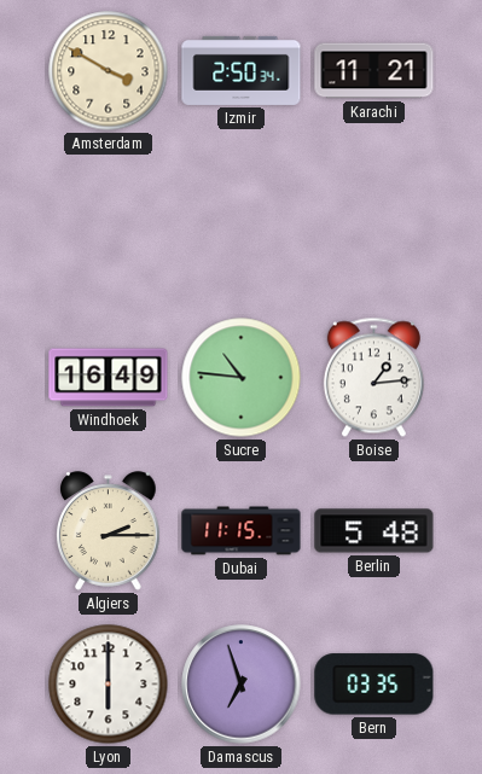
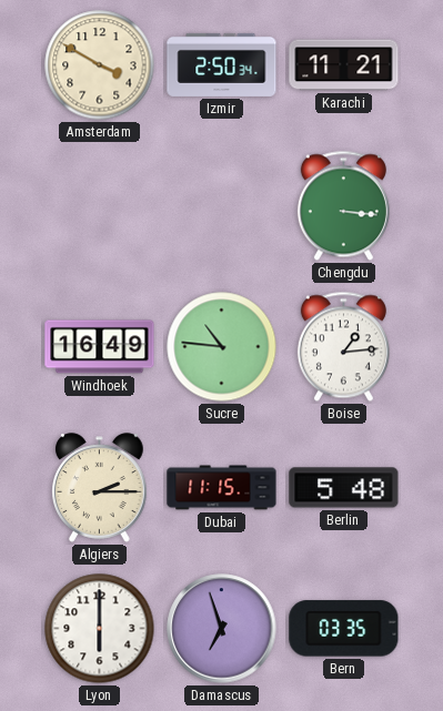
Chengdu: none -> 3:16
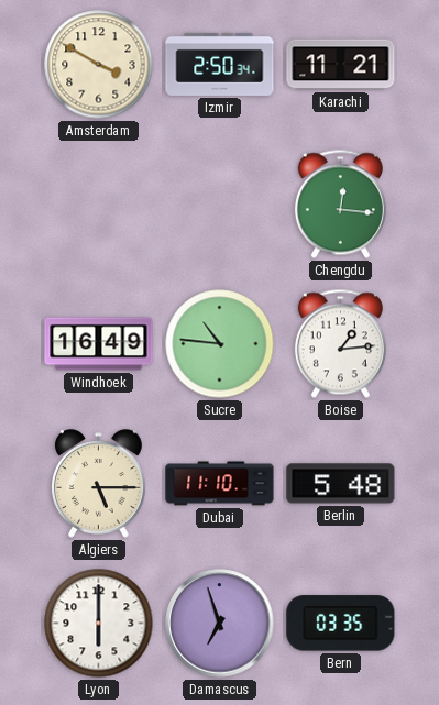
Chengdu: 3:16 -> 12:16
Algiers: 2:15 -> 5:15
Dubai: 11:15 -> 11:10
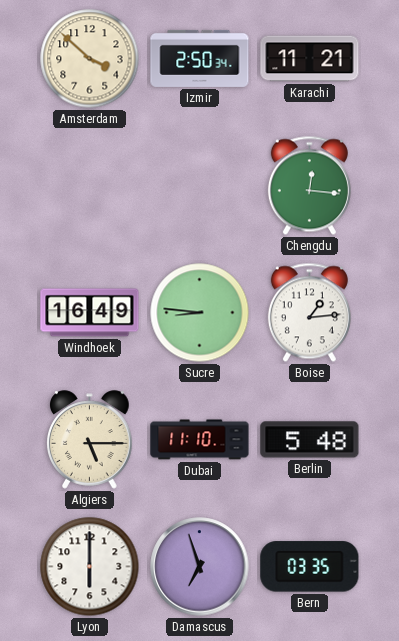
Amsterdam: 3:50 -> 3:52
Sucre: 10:46 -> 8:46
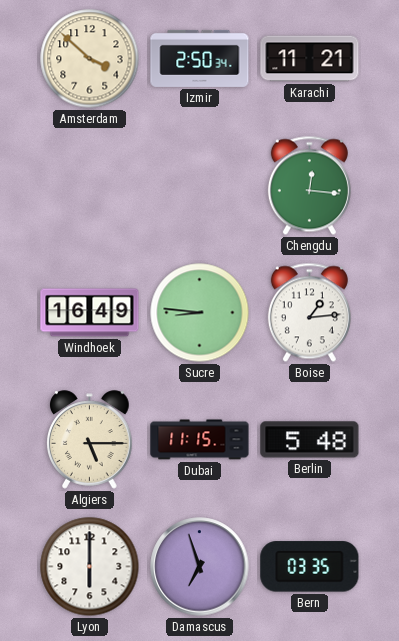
Dubai: 11:10 -> 11:15
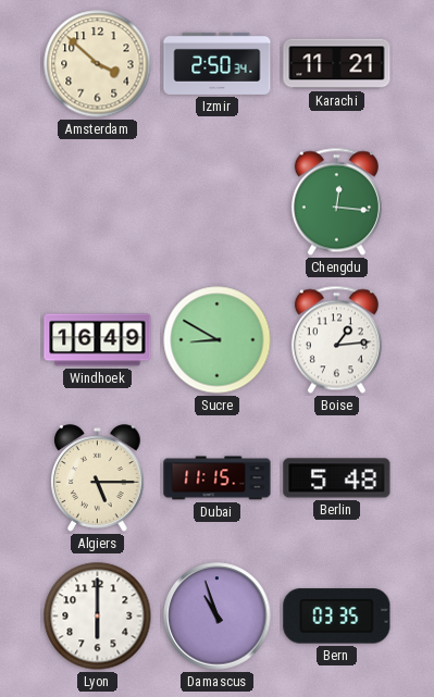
Sucre: 8:46 -> 8:50
Damascus: 6:57 -> 10:57
